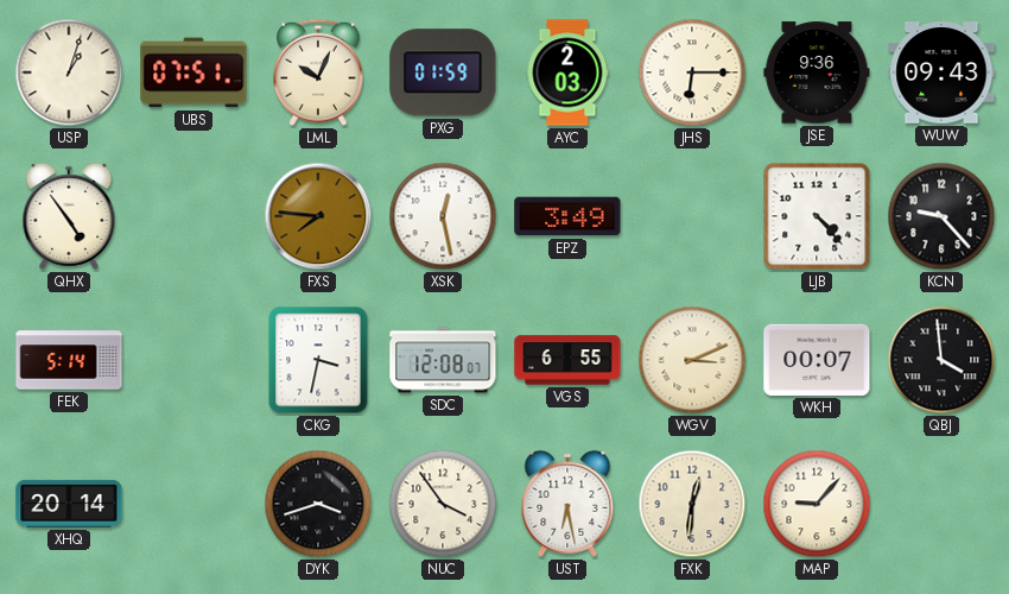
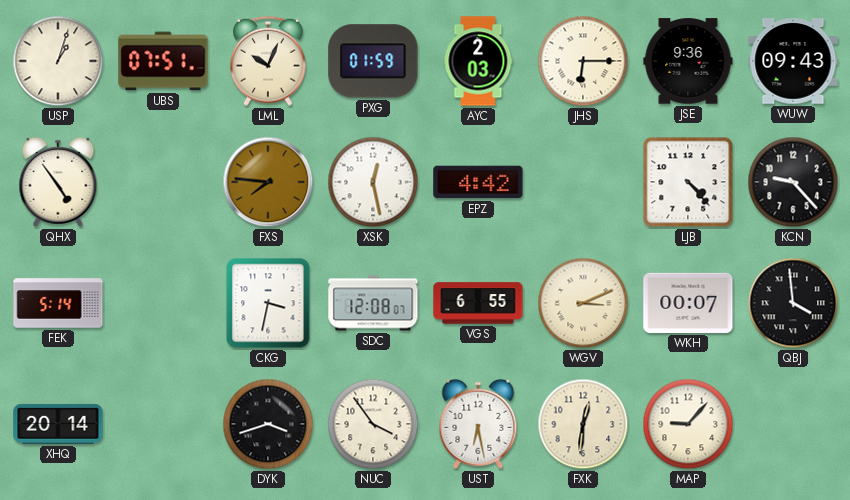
EPZ: 3:49 -> 4:42
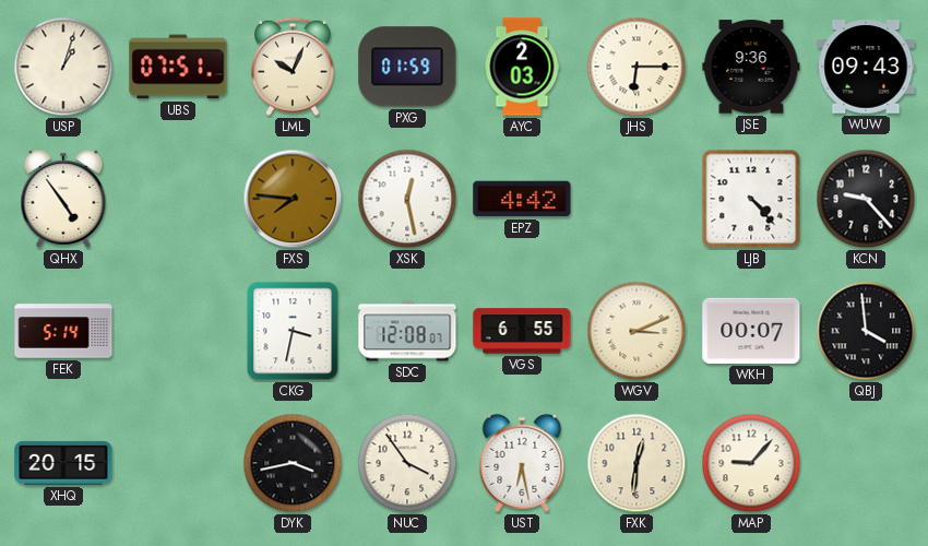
XHQ: 20:14 -> 20:15
DYK: 3:42 -> 3:43
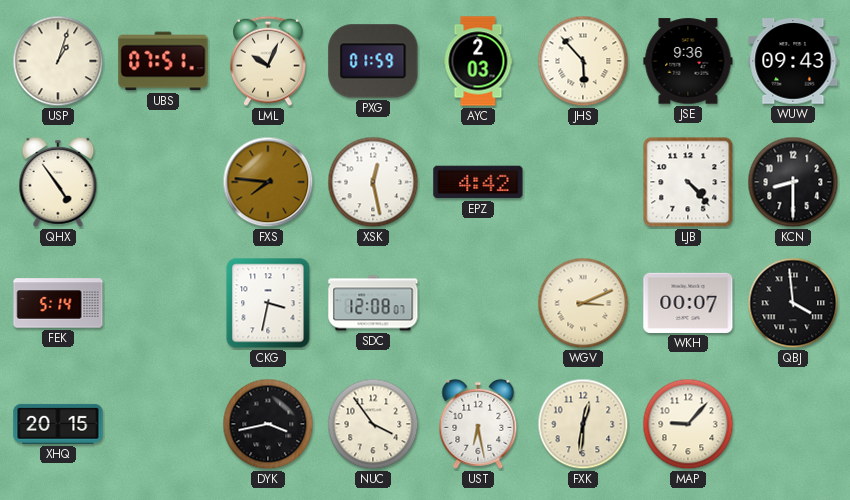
JHS: 6:15 -> 5:53
KCN: 9:23 -> 8:30
VGS: 6:55 -> none
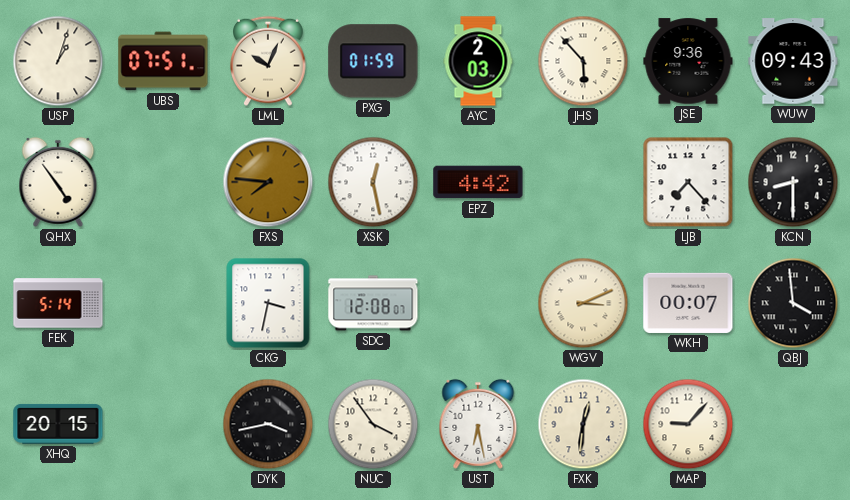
LJB: 4:23 -> 7:23
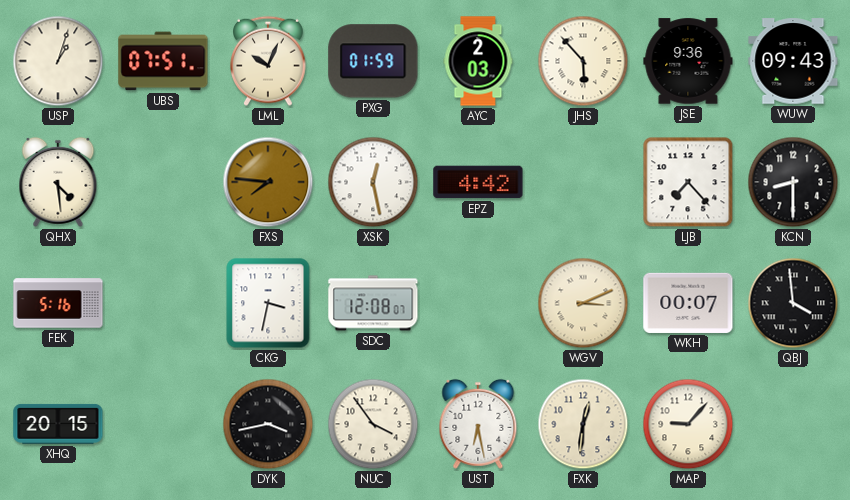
QHX: 4:54 -> 4:29
FEK: 5:14 -> 5:16
